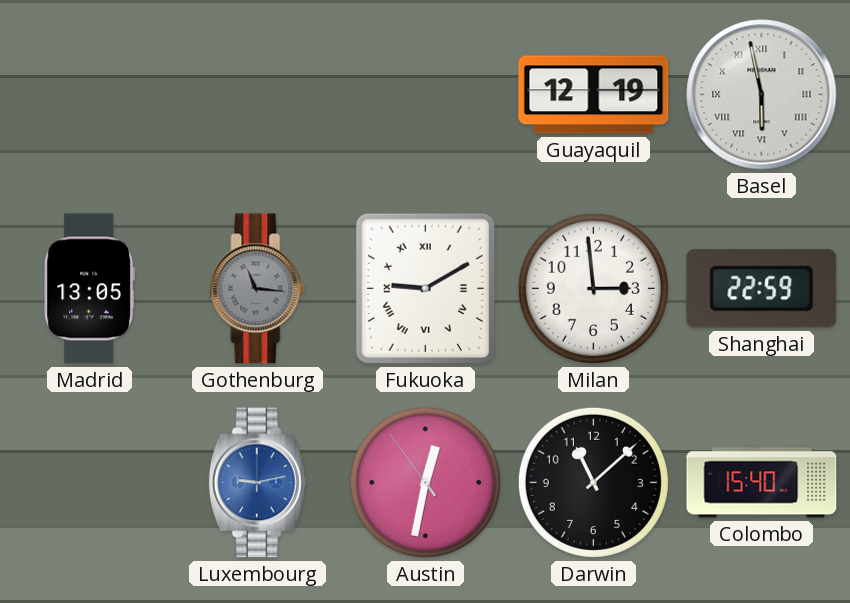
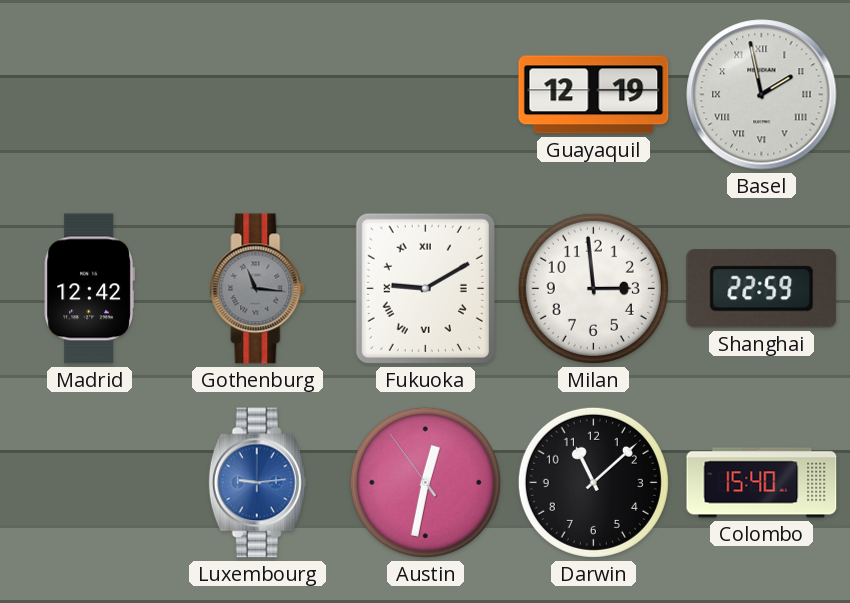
Basel: 5:58 -> 1:58
Madrid: 13:05 -> 12:42
Luxembourg: 9:13 -> 9:14
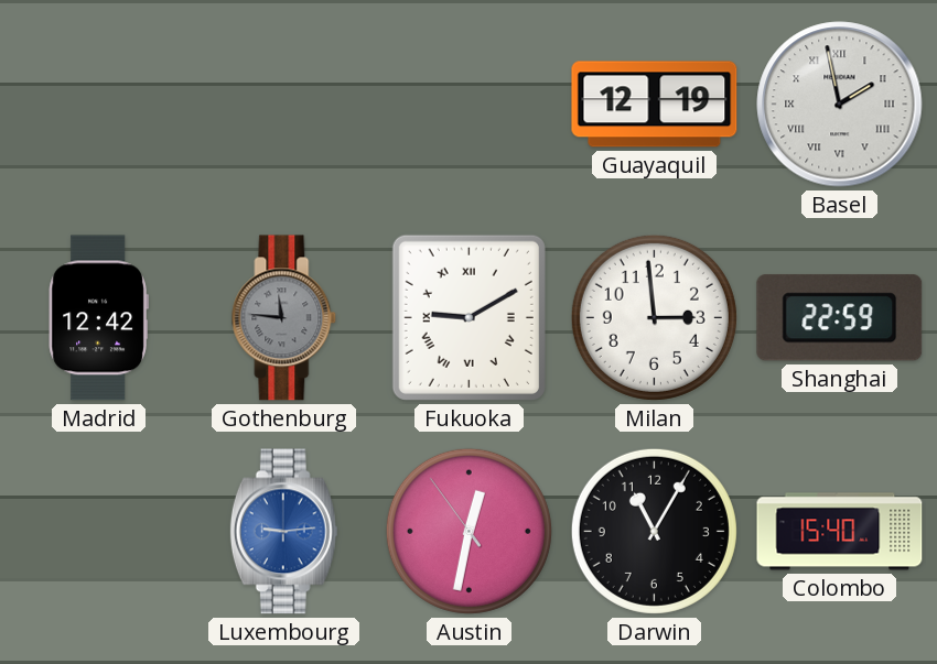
Gothenburg: 11:16 -> 11:46
Darwin: 11:08 -> 11:05
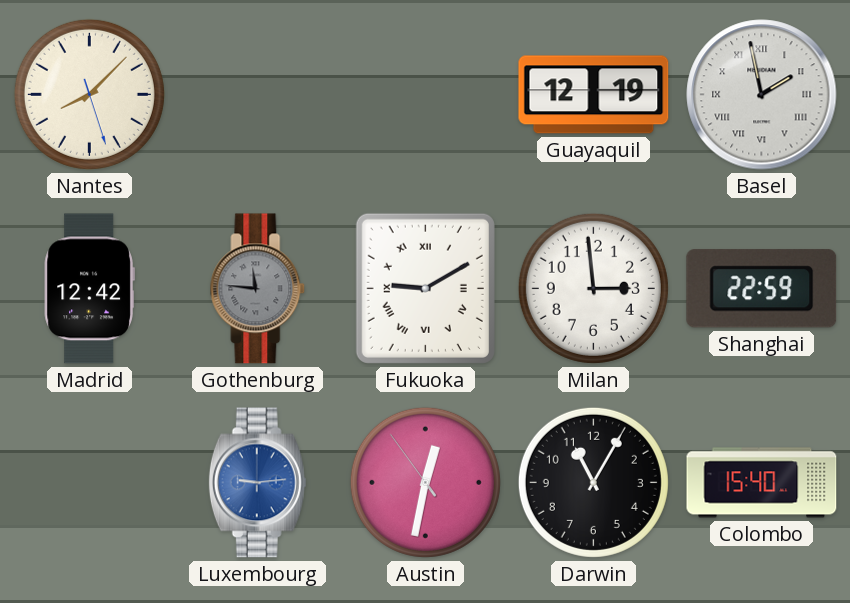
Nantes: none -> 8:07
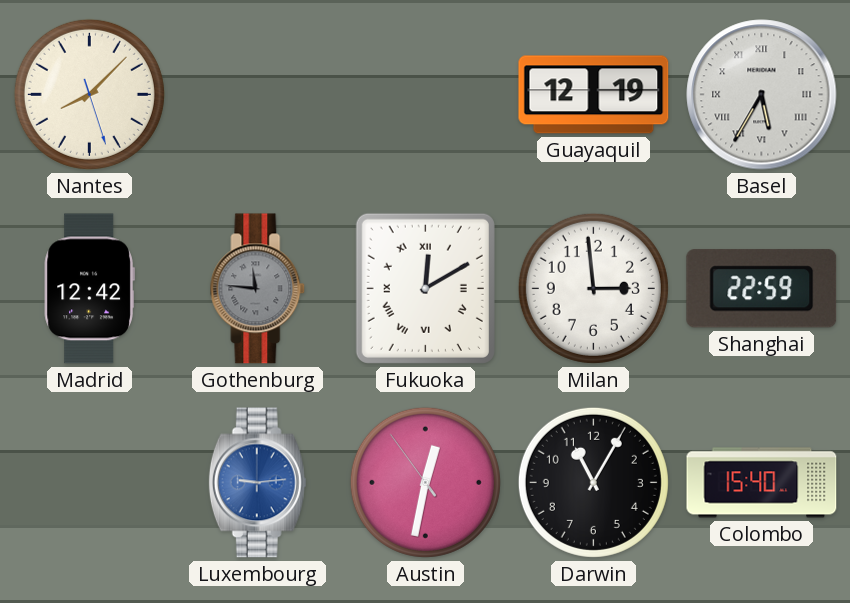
Basel: 1:58 -> 5:35
Fukuoka: 9:10 -> 12:10
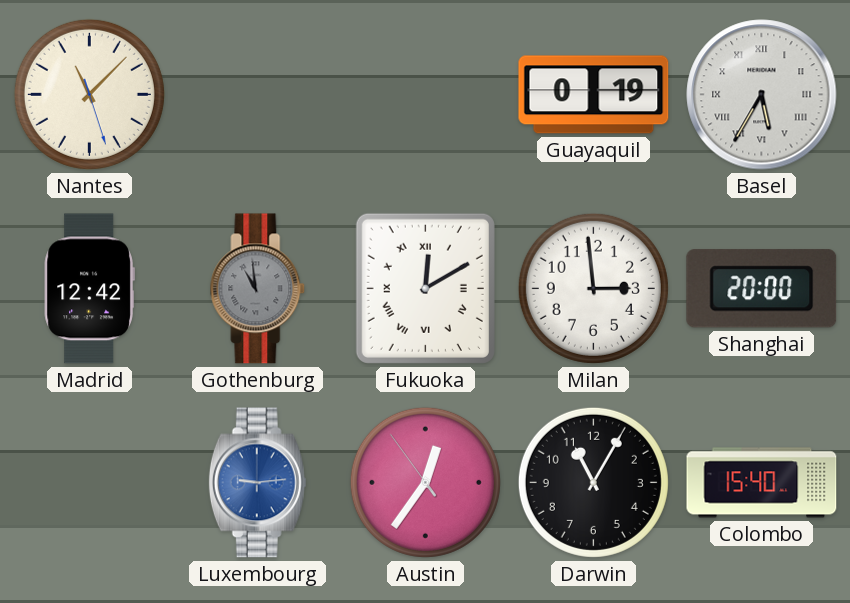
Nantes: 8:07 -> 11:07
Guayaquil: 12:19 -> 0:19
Gothenburg: 11:46 -> 10:59
Shanghai: 22:59 -> 20:00
Austin: 12:31 -> 12:35
